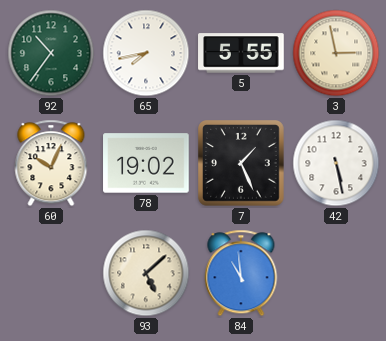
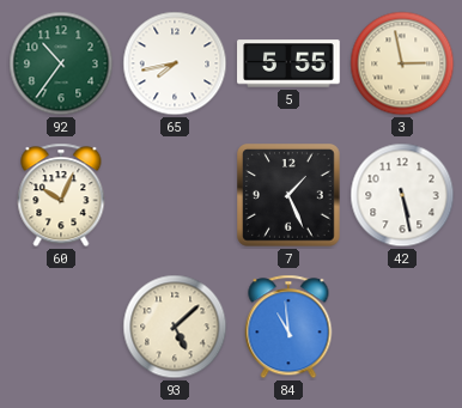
78: 19:02 -> none
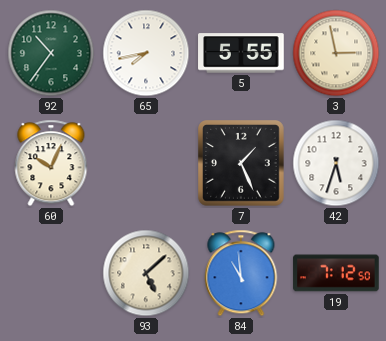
42: 5:28 -> 5:33
19: none -> 7:12
